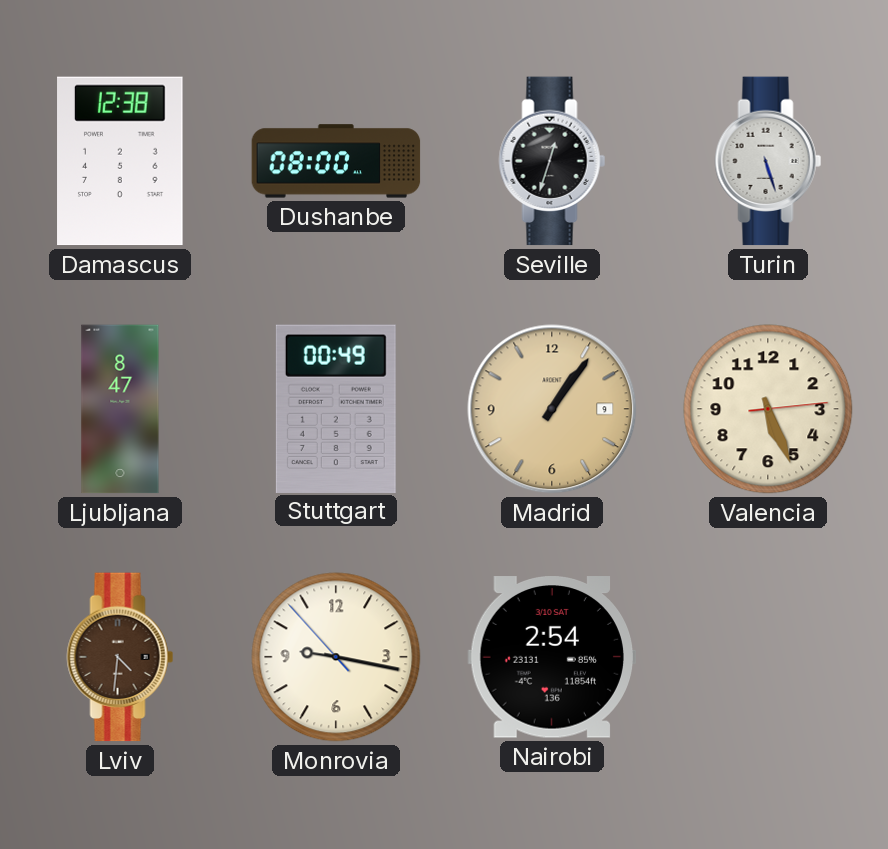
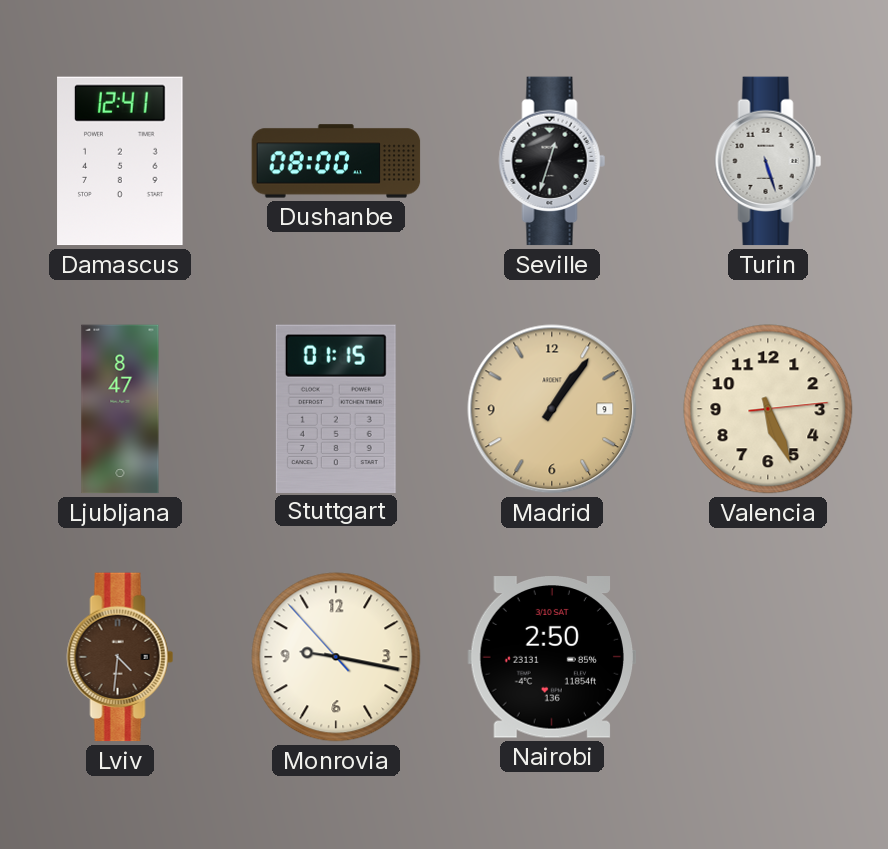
Damascus: 12:38 -> 12:41
Stuttgart: 00:49 -> 01:15
Nairobi: 2:54 -> 2:50
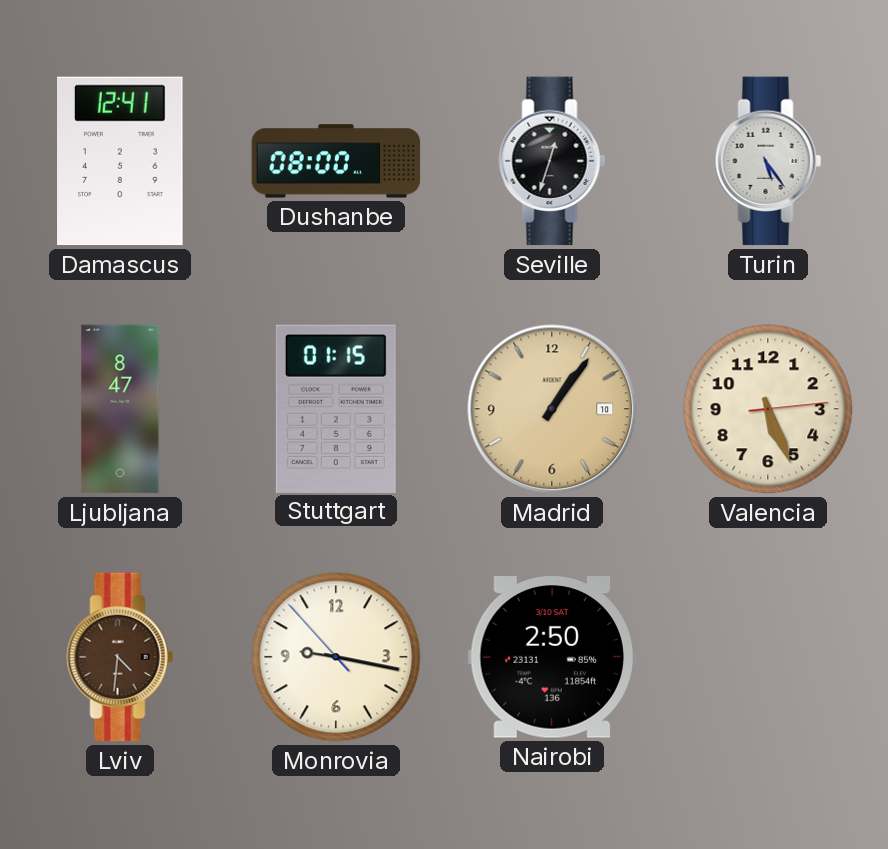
Turin: 5:27 -> 5:24
Madrid date: 9 -> 10
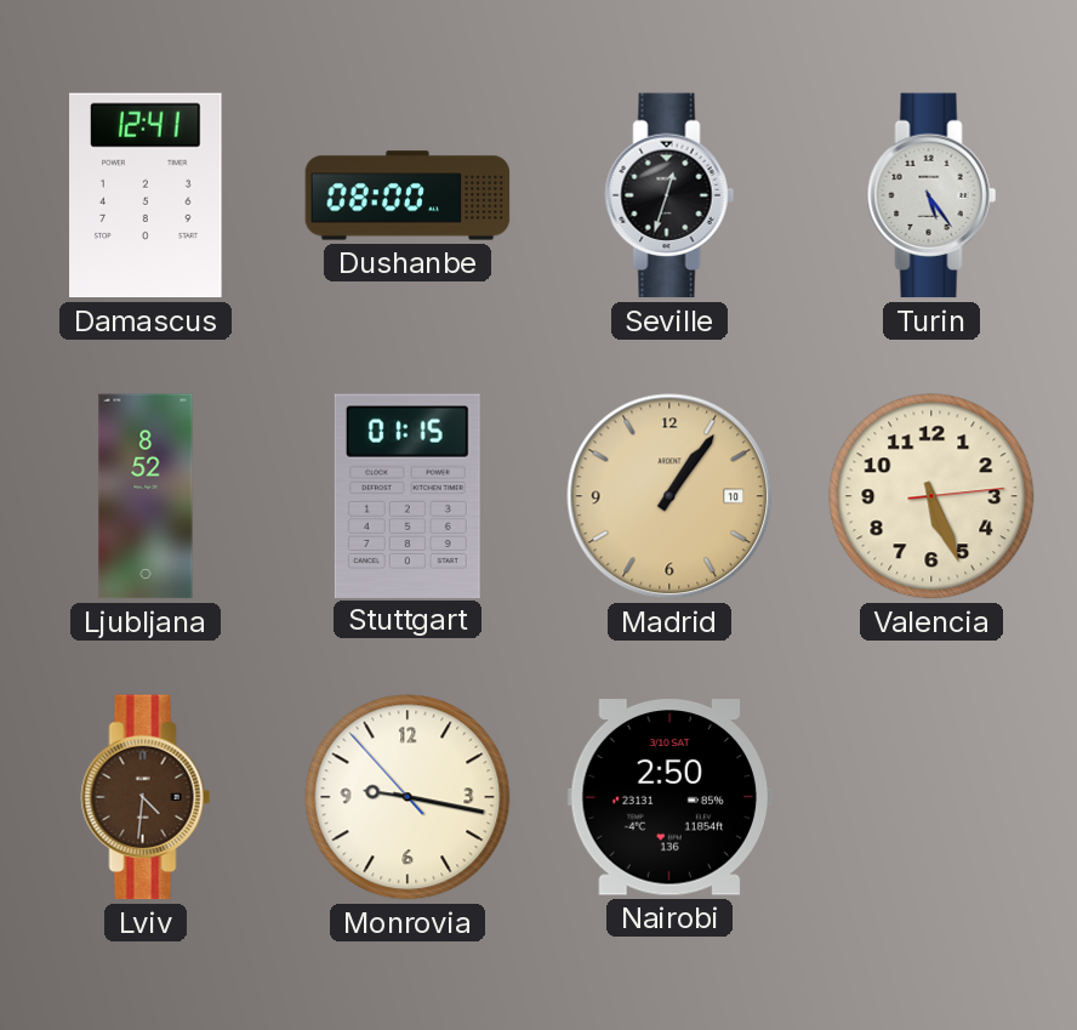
Ljubljana: 8:47 -> 8:52
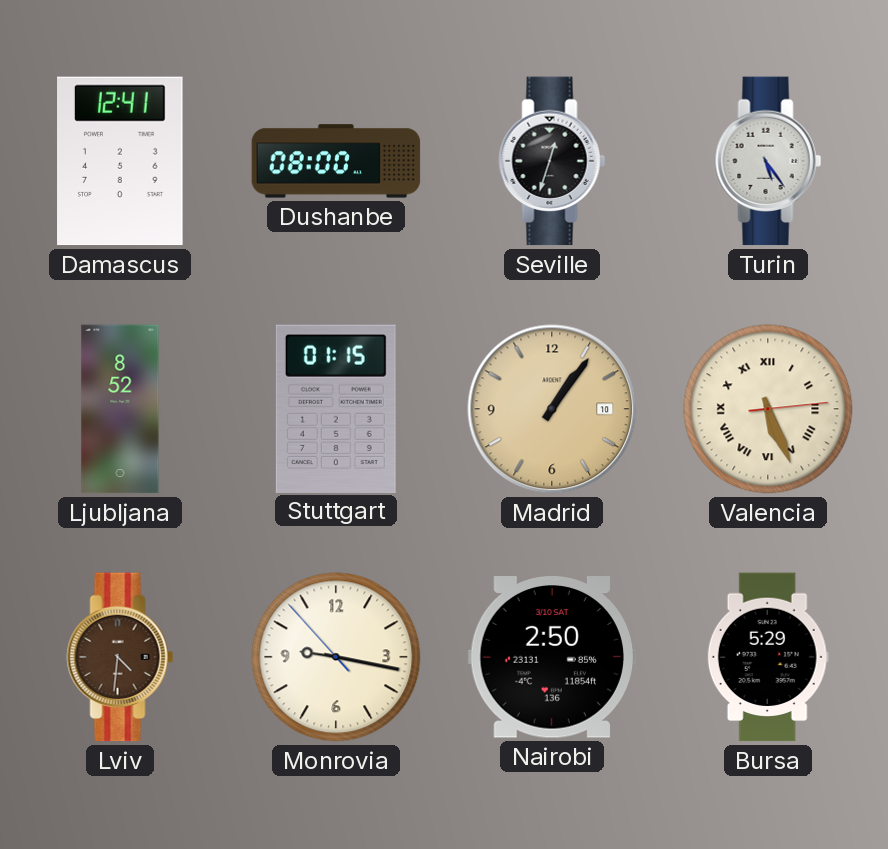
Valencia numerals: Arabic -> Roman
Bursa: none -> 5:29
